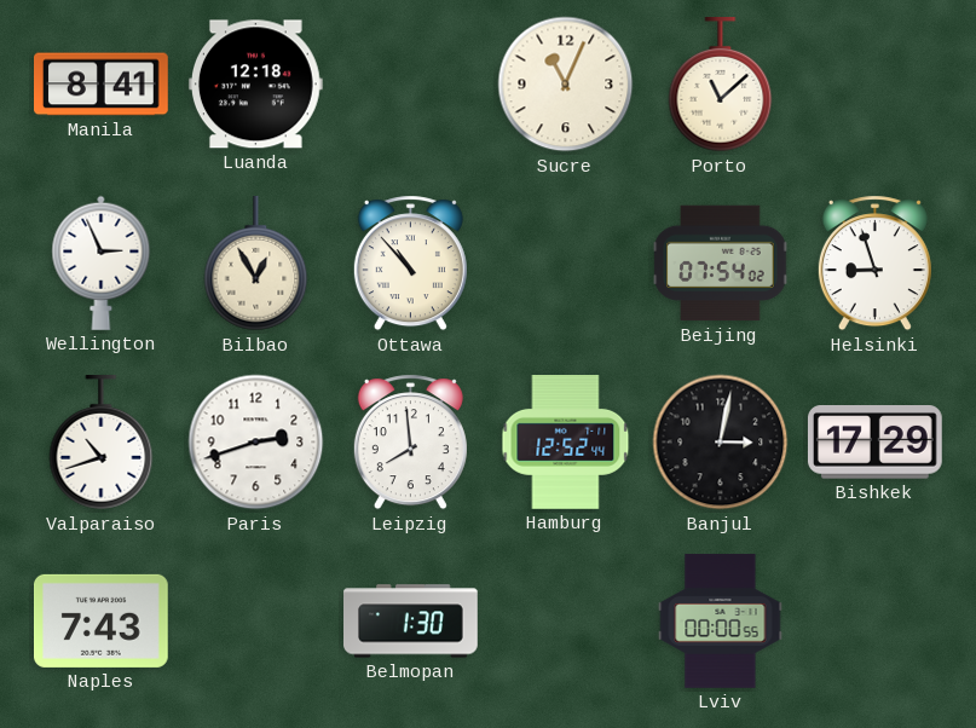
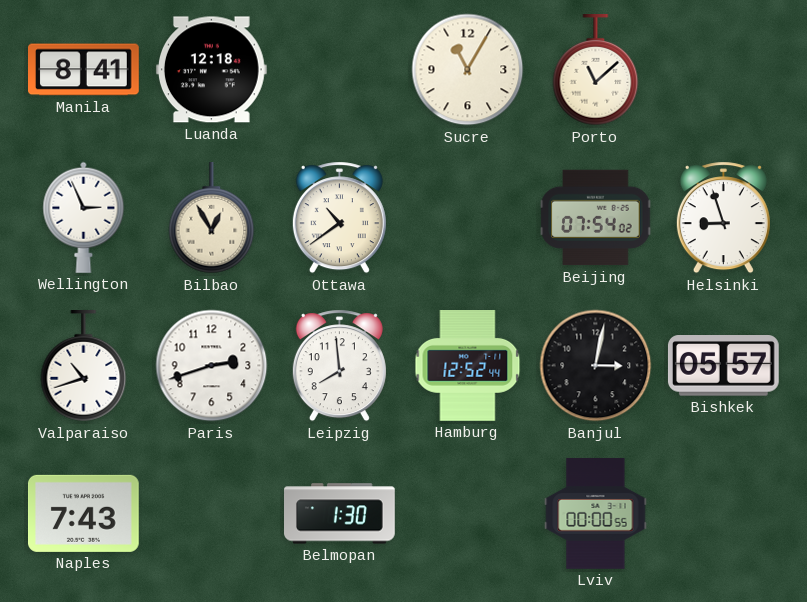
Sucre: 11:04 -> 11:05
Ottawa: 10:53 -> 10:39
Bishkek: 17:29 -> 05:57
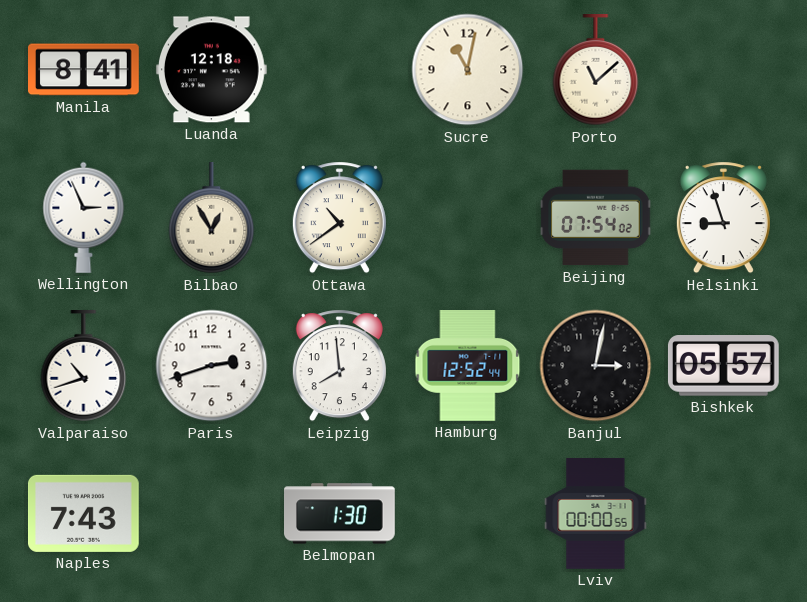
Sucre: 11:05 -> 11:02
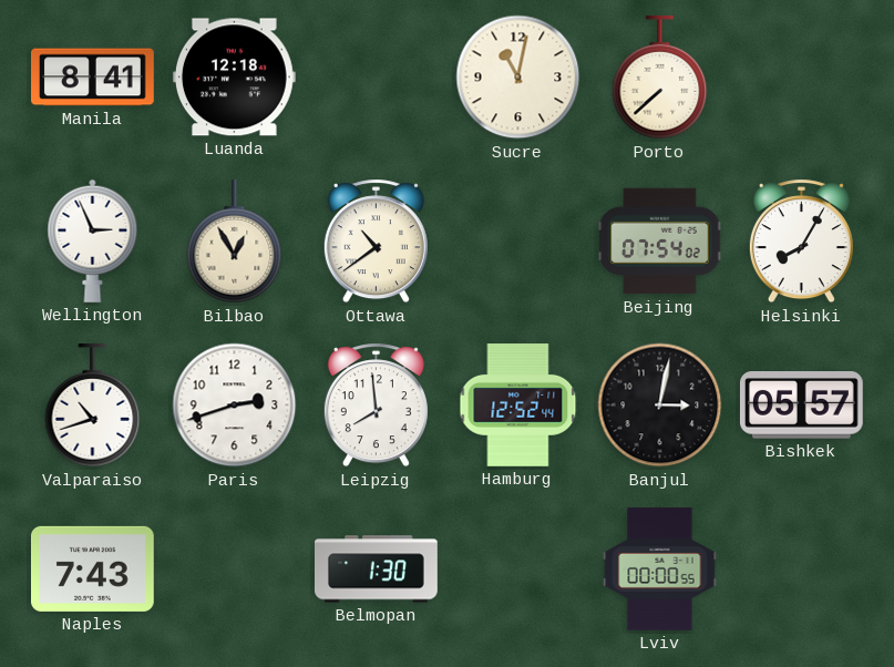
Porto: 11:08 -> 7:38
Helsinki: 8:57 -> 8:05
